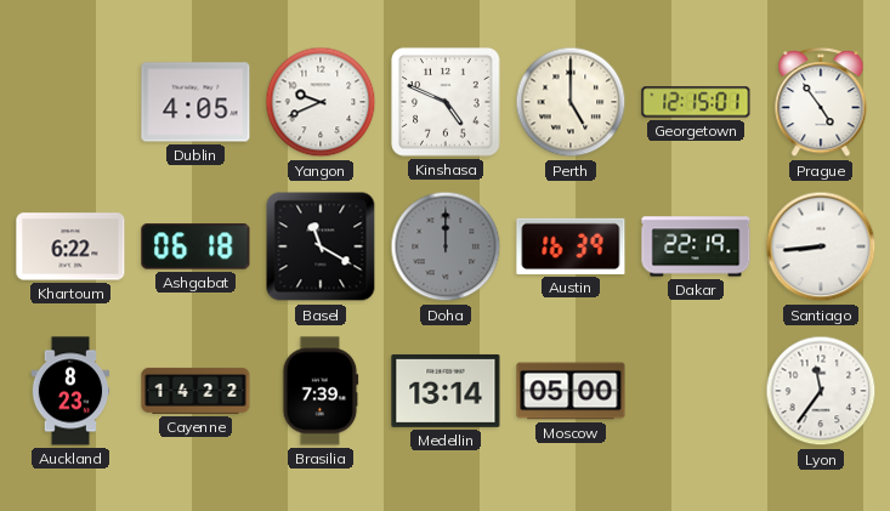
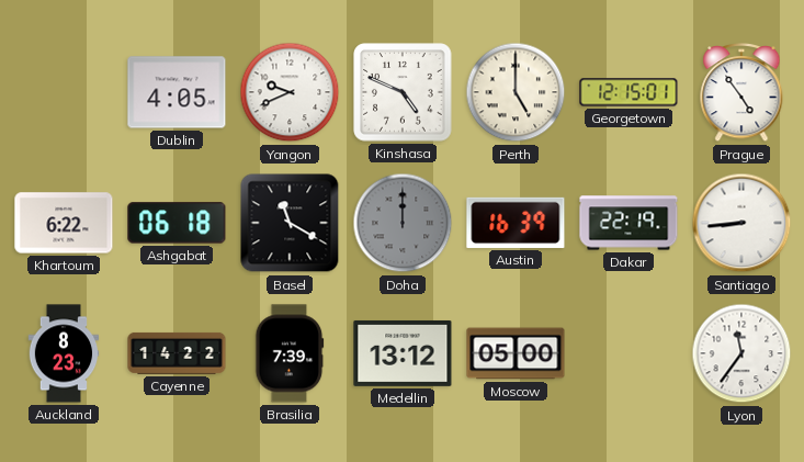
Medellin: 13:14 -> 13:12
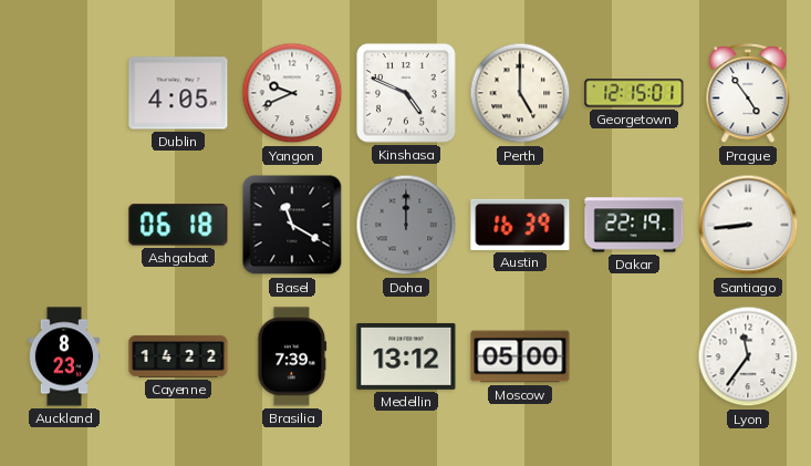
Khartoum: 6:22 -> none
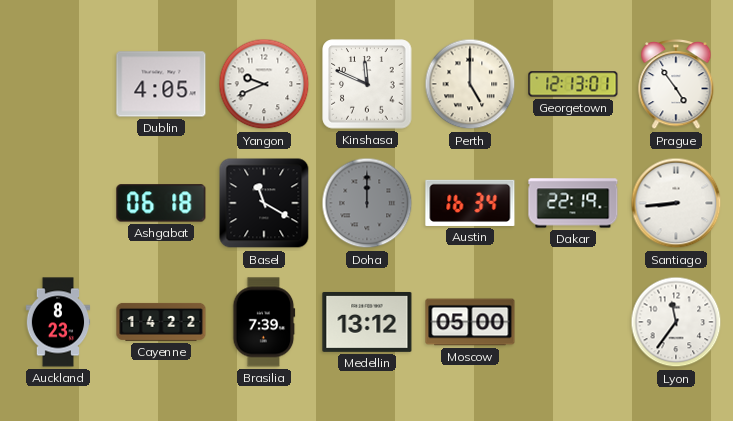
Kinshasa: 4:49 -> 11:49
Georgetown: 12:15 -> 12:13
Austin: 16:39 -> 16:34
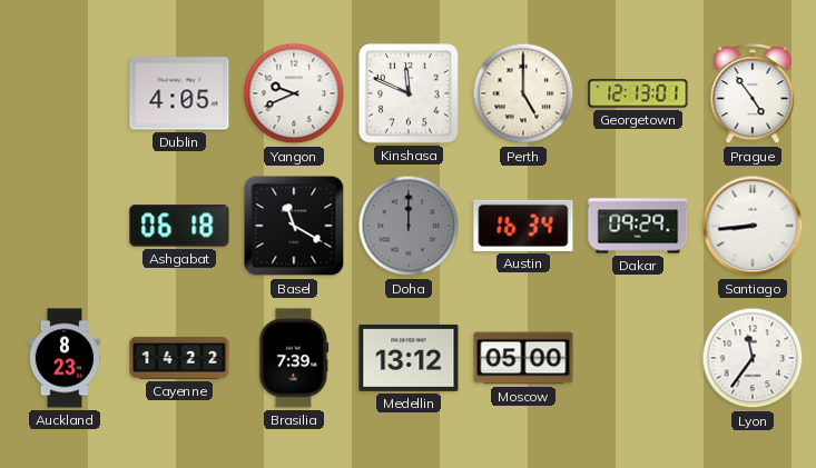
Dakar: 22:19 -> 09:29
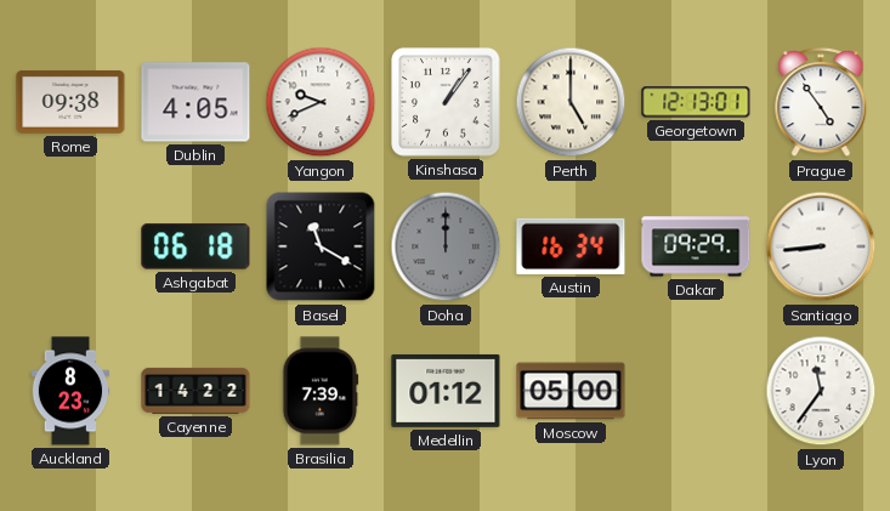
Rome: none -> 09:38
Kinshasa: 11:49 -> 1:06
Medellin: 13:12 -> 01:12
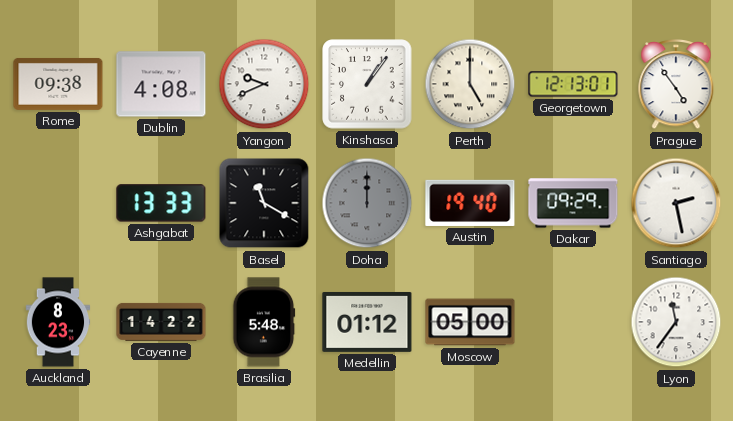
Dublin: 4:05 -> 4:08
Ashgabat: 06:18 -> 13:33
Austin: 16:34 -> 19:40
Santiago: 8:44 -> 2:28
Brasilia: 7:39 -> 5:48
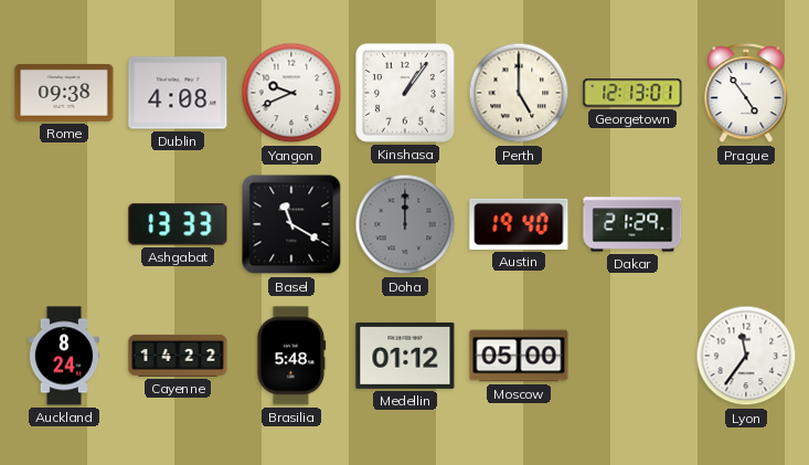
Dakar: 09:29 -> 21:29
Santiago: 2:28 -> none
Auckland: 8:23 -> 8:24
